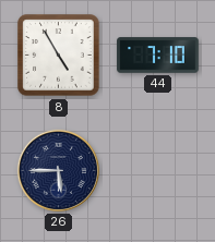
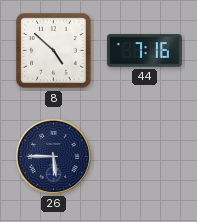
8: 4:55 -> 4:52
44: 7:10 -> 7:16
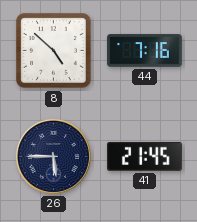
41: none -> 21:45
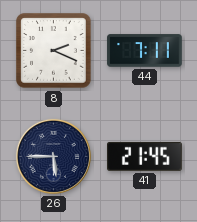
8: 4:52 -> 2:19
44: 7:16 -> 7:11
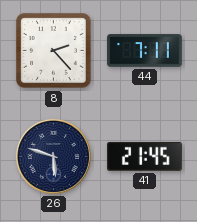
8: 2:19 -> 2:23
26: 5:45 -> 5:48
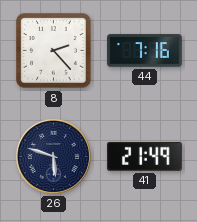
44: 7:11 -> 7:16
41: 21:45 -> 21:49
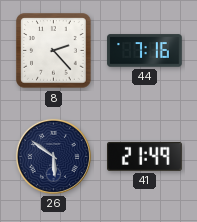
26: 5:48 -> 5:51
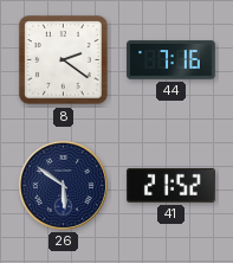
8: 2:23 -> 2:21
41: 21:49 -> 21:52
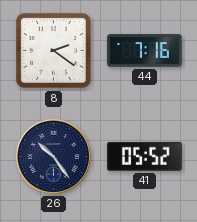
26: 5:51 -> 10:24
41: 21:52 -> 05:52
